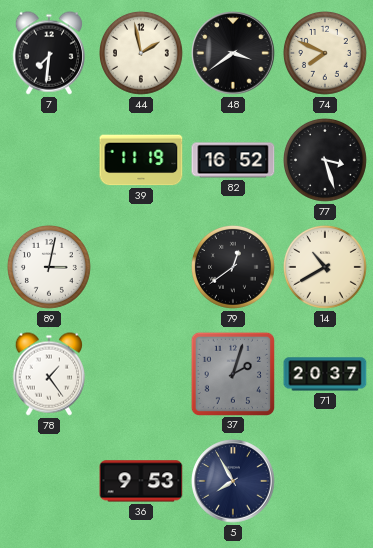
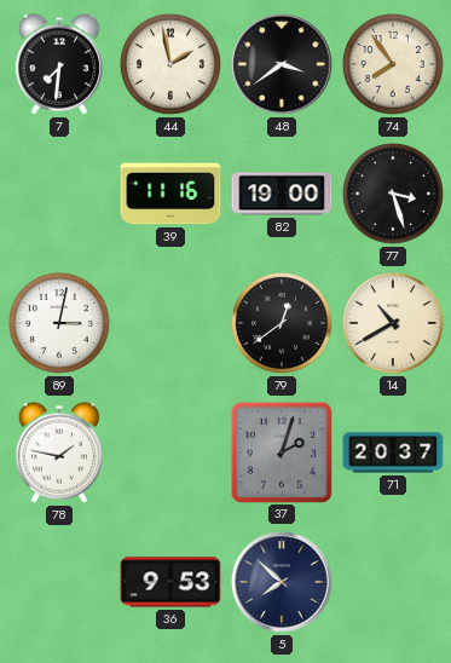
74: 7:49 -> 7:54
39: 11:19 -> 11:16
82: 16:52 -> 19:00
78: 1:24 -> 1:47
5: 7:55 -> 7:52
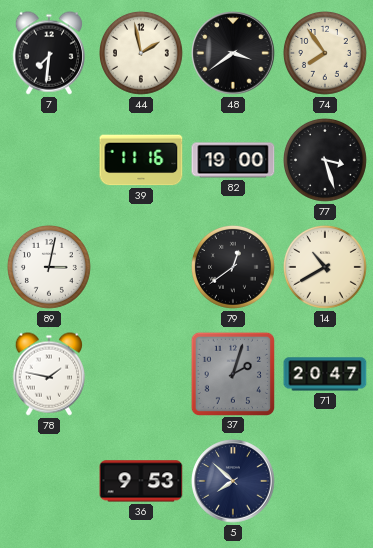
71: 20:37 -> 20:47
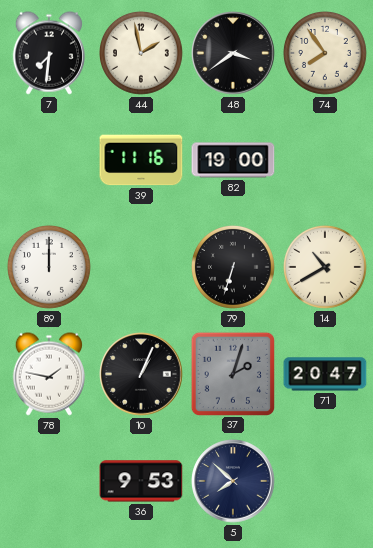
77: 3:27 -> none
89: 3:02 -> 12:00
79: 12:39 -> 6:33
10: none -> 1:04
